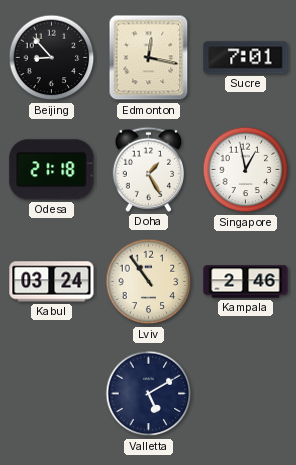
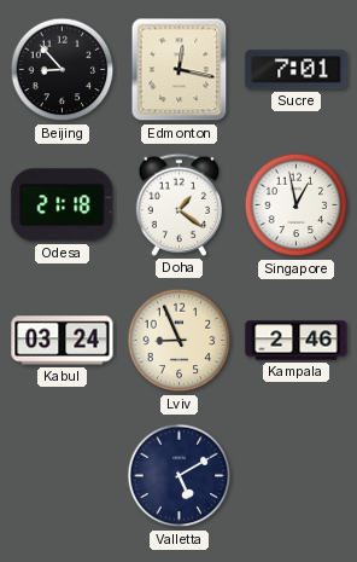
Doha: 1:25 -> 1:21
Lviv: 10:54 -> 8:56
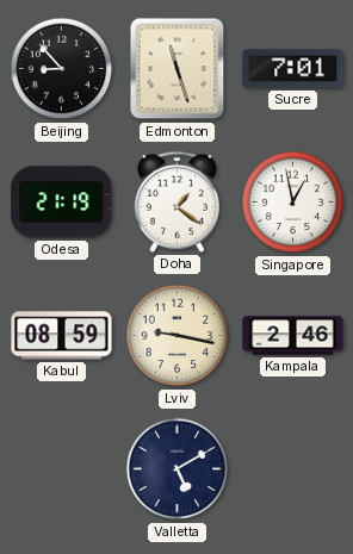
Edmonton: 12:17 -> 11:27
Odesa: 21:18 -> 21:19
Kabul: 03:24 -> 08:59
Lviv: 8:56 -> 9:17
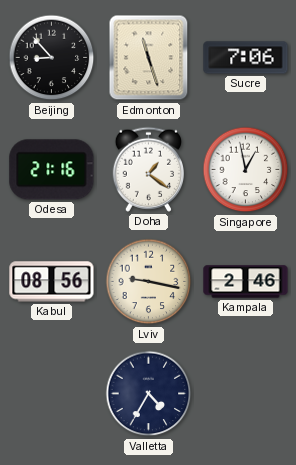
Sucre: 7:01 -> 7:06
Odesa: 21:19 -> 21:16
Kabul: 08:59 -> 08:56
Valletta: 5:10 -> 4:35
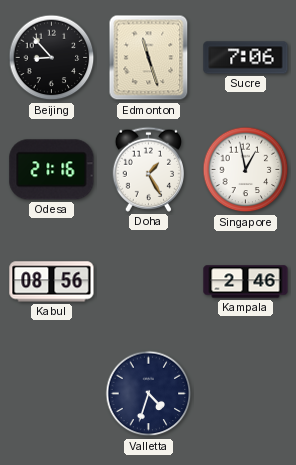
Doha: 1:21 -> 1:25
Lviv: 9:17 -> none
Valletta: 4:35 -> 4:33
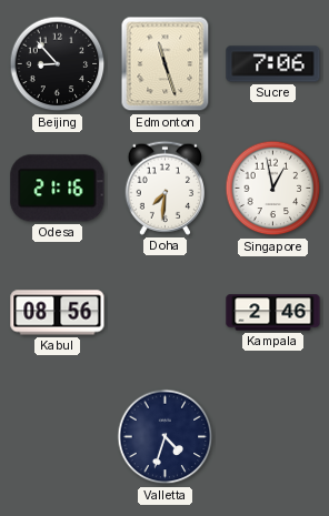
Doha: 1:25 -> 7:31
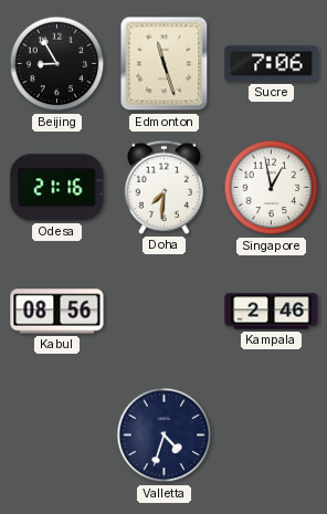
Beijing: 8:53 -> 8:55
